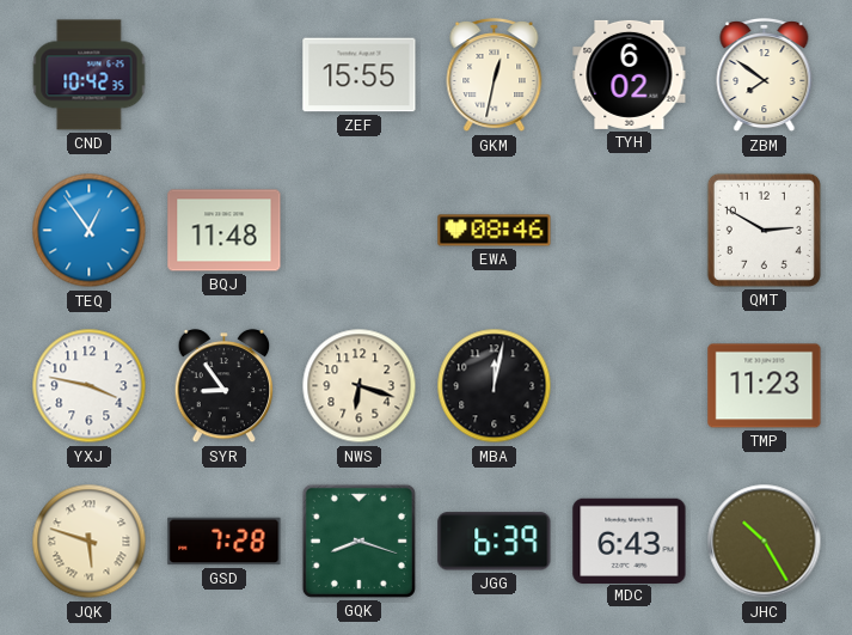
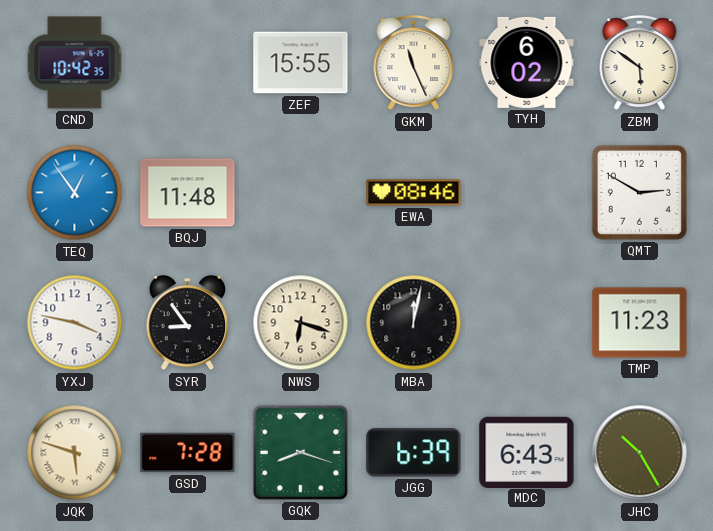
GKM: 12:32 -> 11:26
ZBM: 7:51 -> 5:51
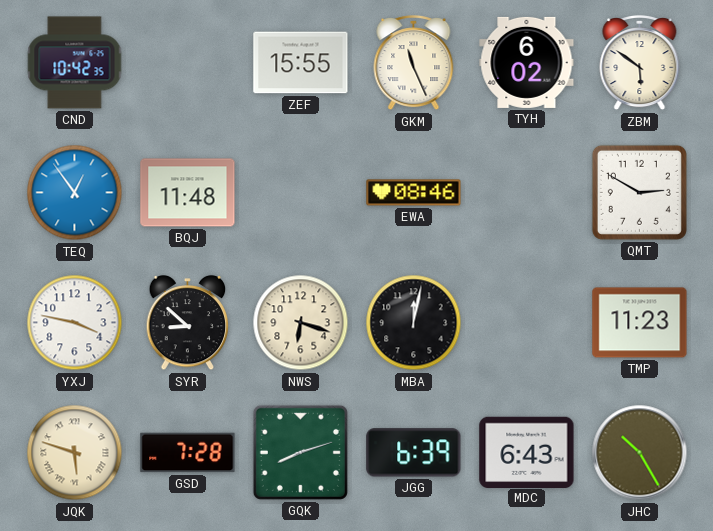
SYR: 8:54 -> 8:52
GQK: 8:18 -> 8:12
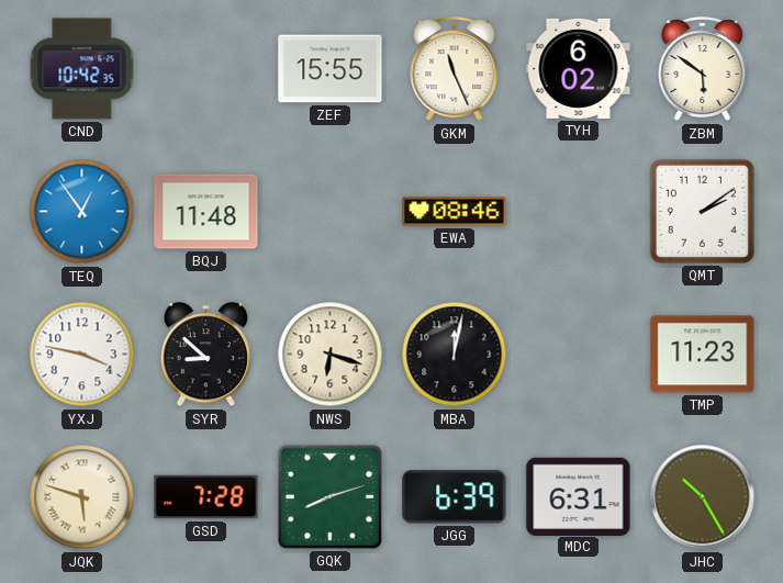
QMT: 2:50 -> 2:09
MDC: 6:43 -> 6:31
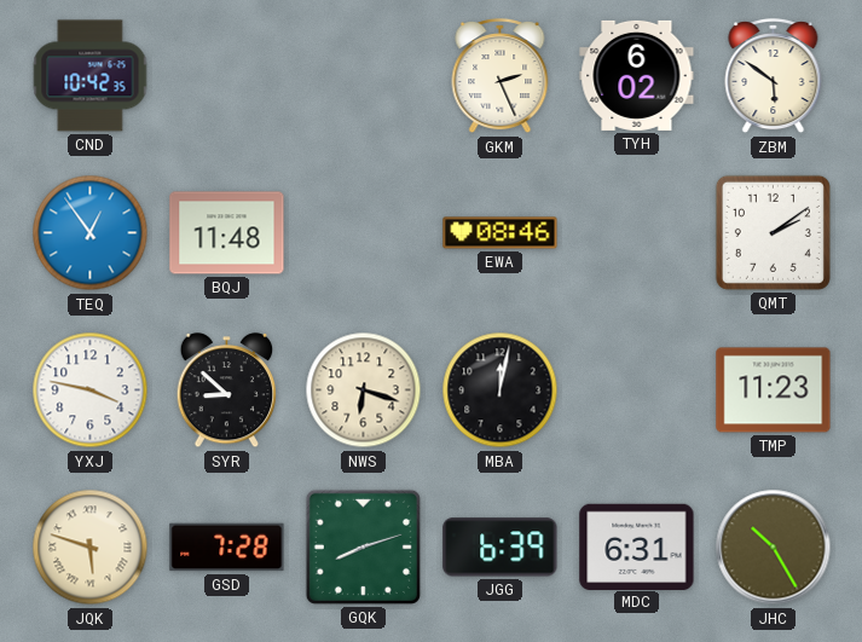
ZEF: 15:55 -> none
GKM: 11:26 -> 2:26
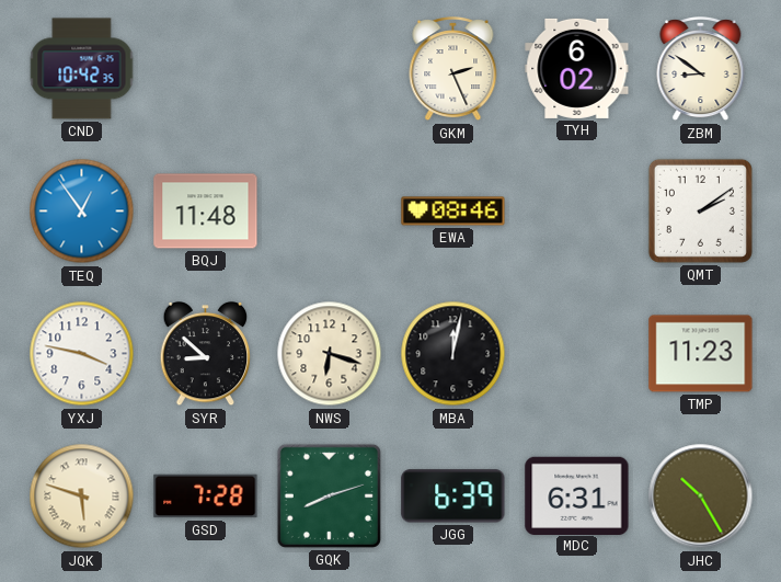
ZBM: 5:51 -> 8:51
